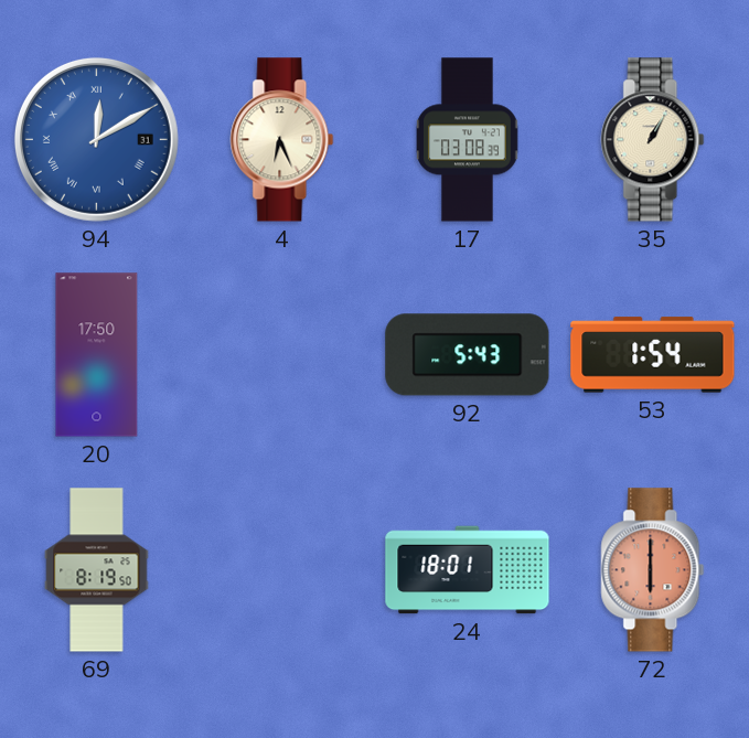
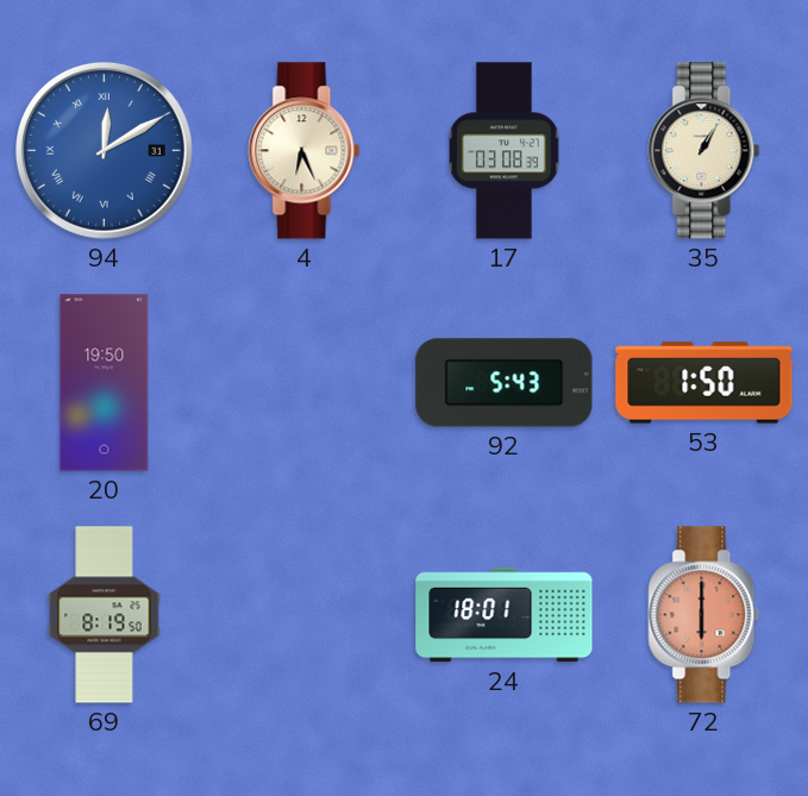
20: 17:50 -> 19:50
53: 1:54 -> 1:50
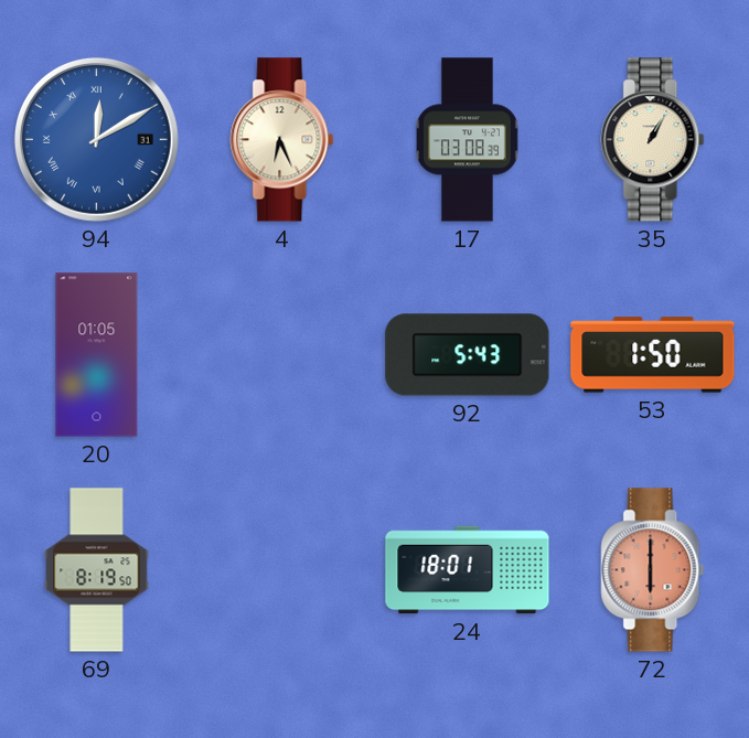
20: 19:50 -> 01:05
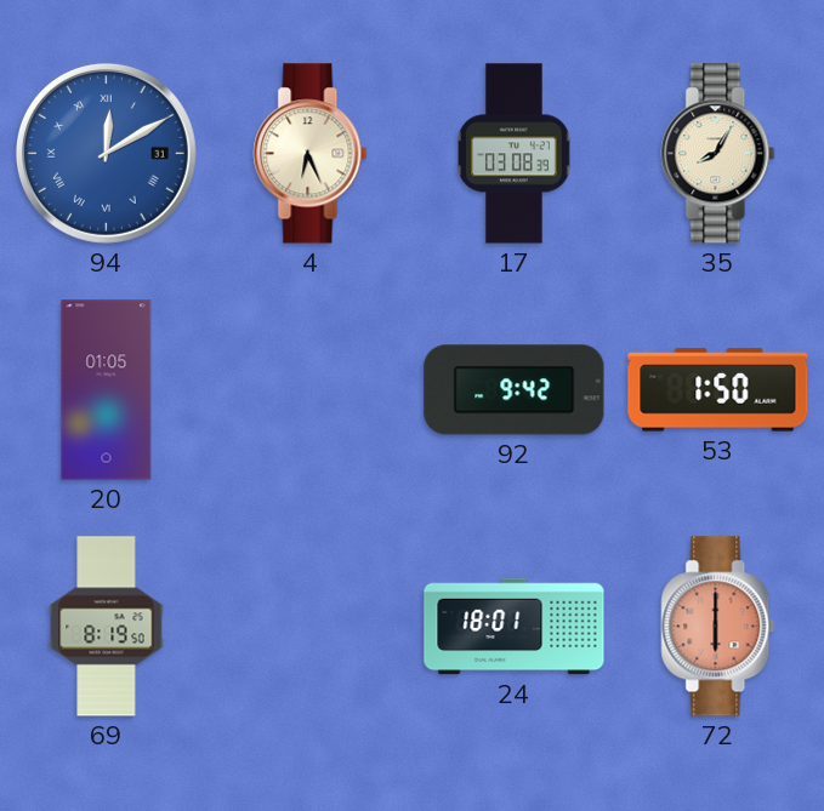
35: 1:05 -> 8:05
92: 5:43 -> 9:42
